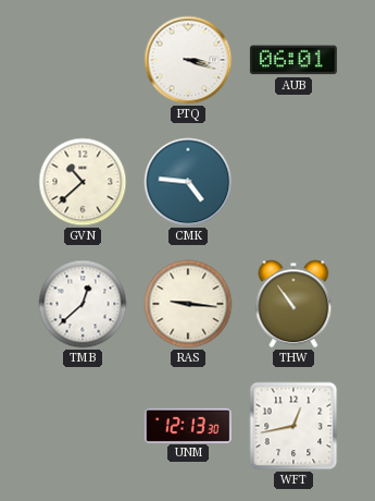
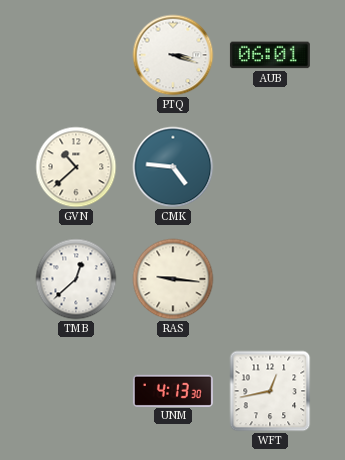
THW: 10:54 -> none
UNM: 12:13 -> 4:13
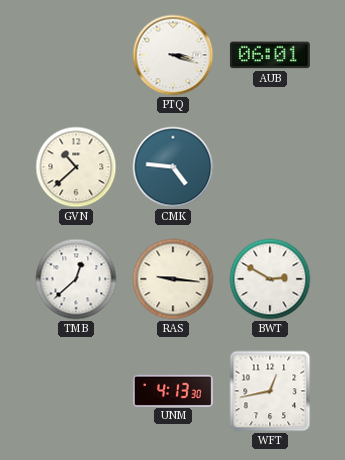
BWT: none -> 2:50
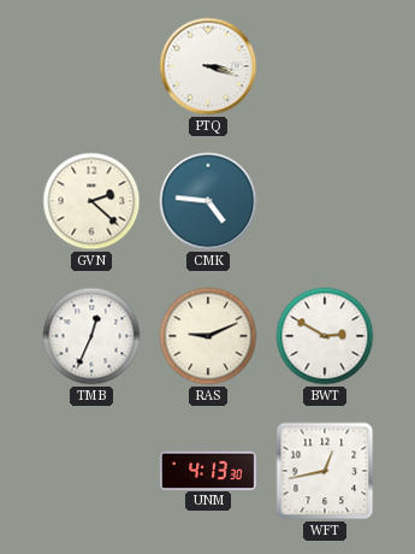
AUB: 06:01 -> none
GVN: 10:38 -> 2:22
TMB: 12:38 -> 12:34
RAS: 9:16 -> 9:11
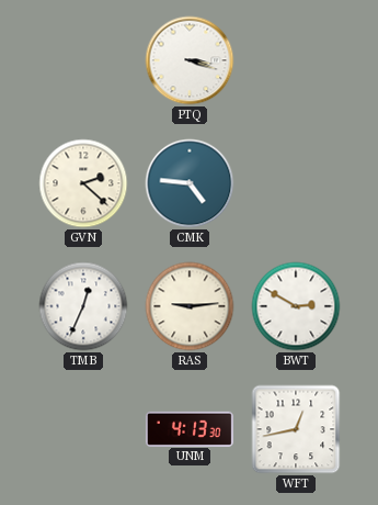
RAS: 9:11 -> 9:14
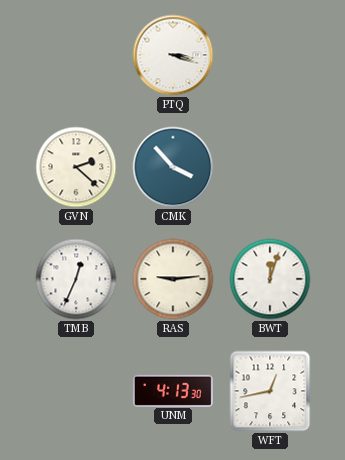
CMK: 4:46 -> 3:53
BWT: 2:50 -> 12:03
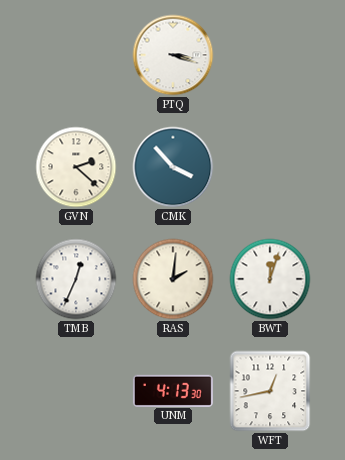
RAS: 9:14 -> 2:01
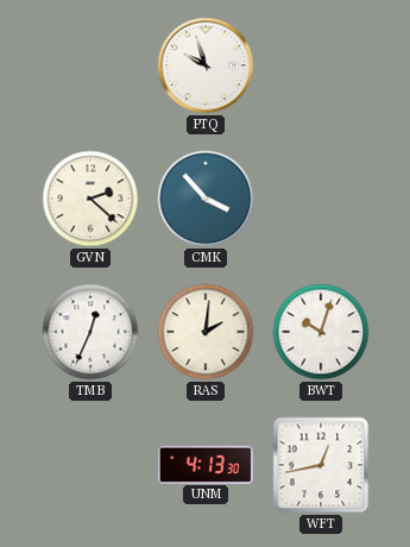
PTQ: 3:18 -> 9:57
BWT: 12:03 -> 10:03
